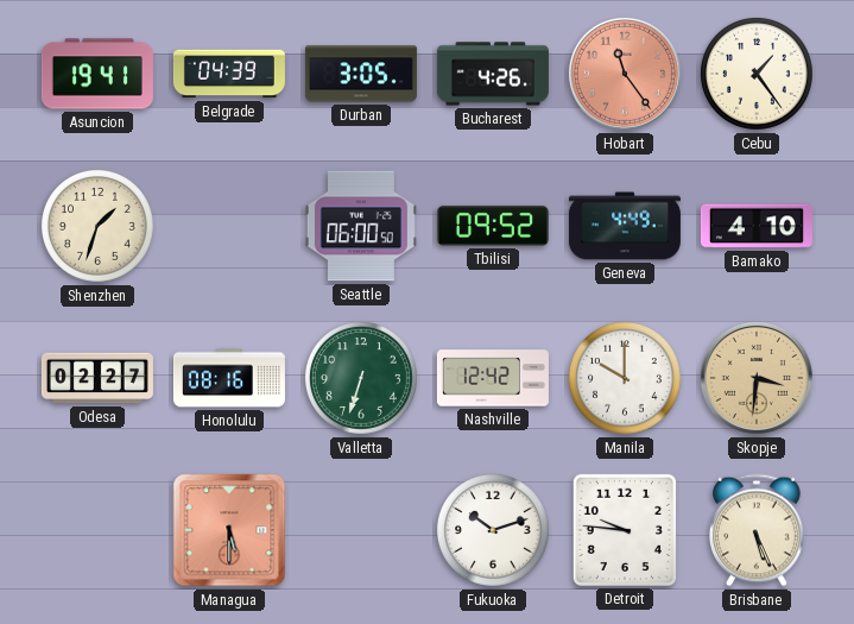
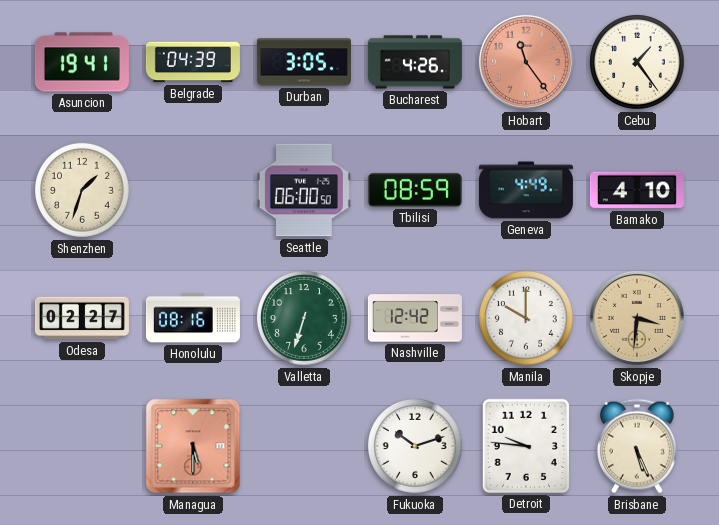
Tbilisi: 09:52 -> 08:59
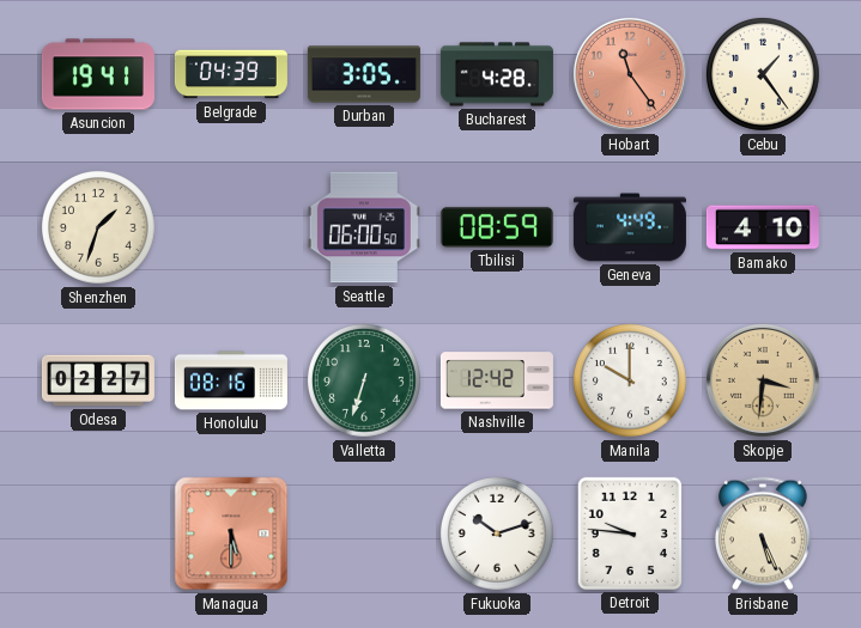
Bucharest: 4:26 -> 4:28
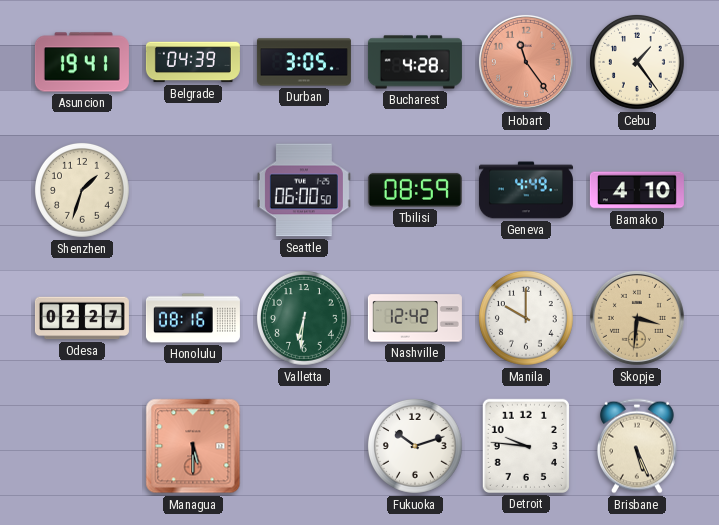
Valletta: 6:33 -> 6:31
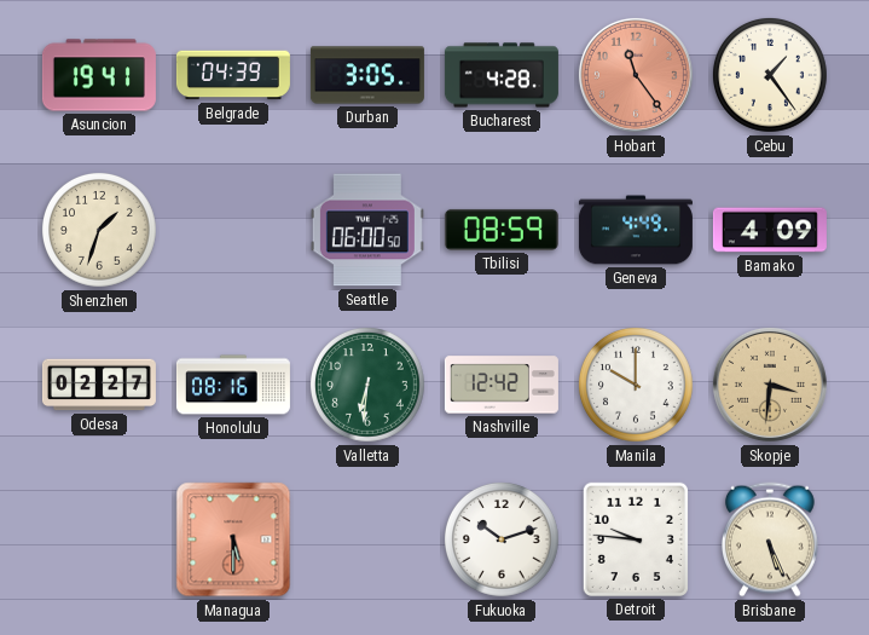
Bamako: 4:10 -> 4:09
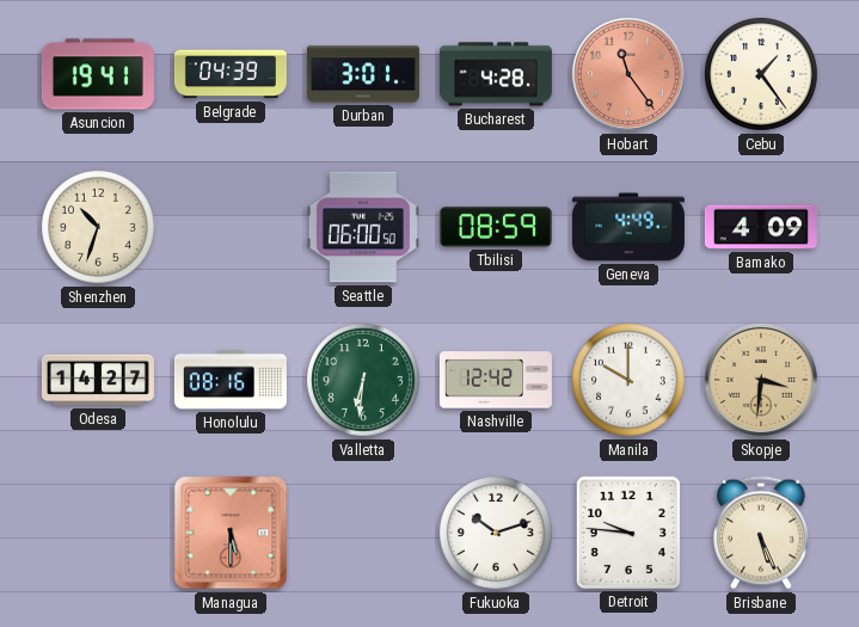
Durban: 3:05 -> 3:01
Shenzhen: 1:33 -> 10:33
Odesa: 02:27 -> 14:27
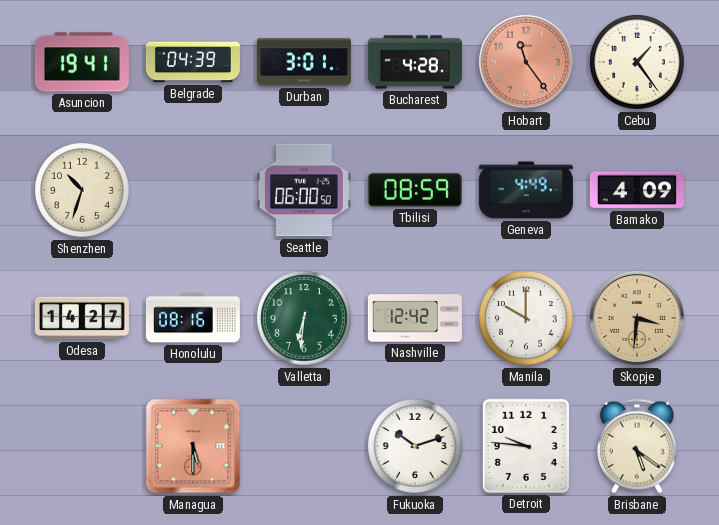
Brisbane: 5:26 -> 5:21
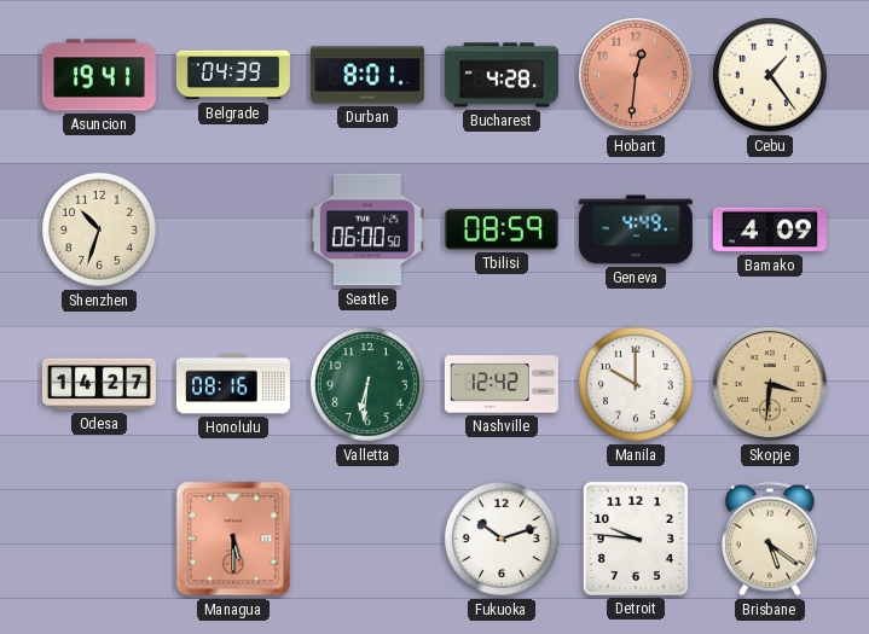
Durban: 3:01 -> 8:01
Hobart: 11:24 -> 12:31
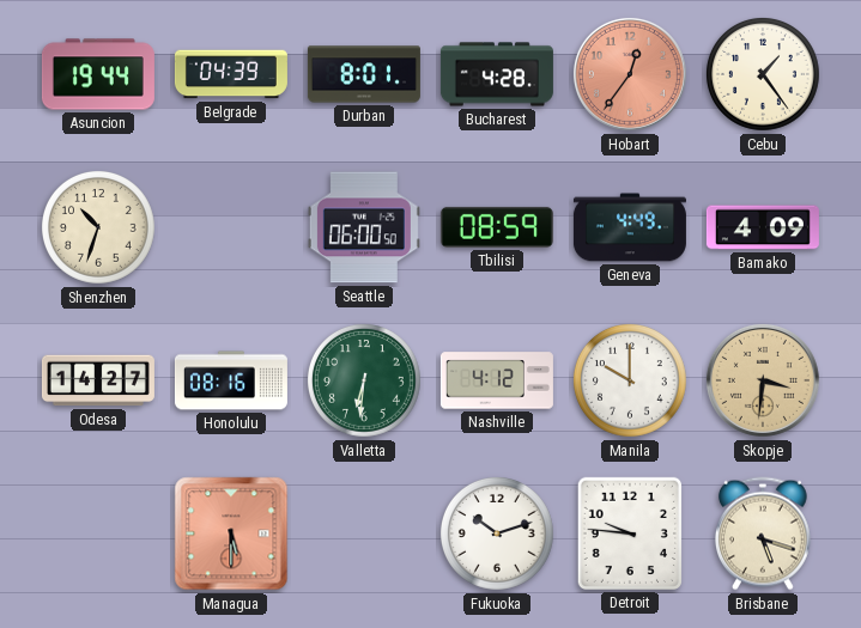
Asuncion: 19:41 -> 19:44
Hobart: 12:31 -> 12:36
Nashville: 12:42 -> 4:12
Brisbane: 5:21 -> 5:18
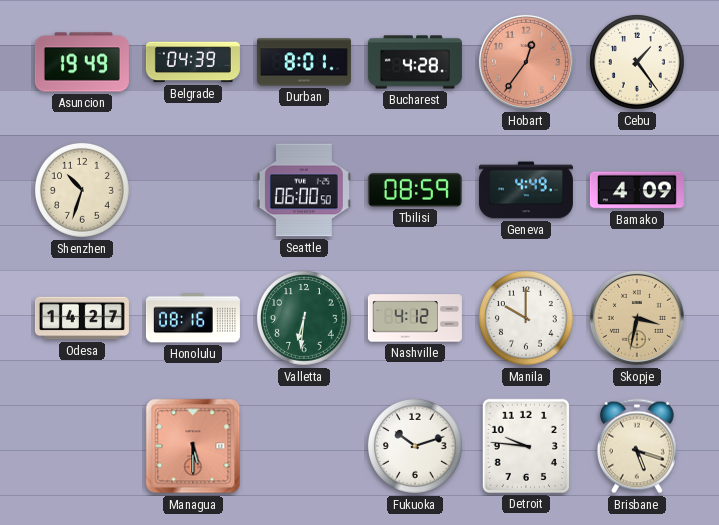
Asuncion: 19:44 -> 19:49
Skopje: 3:31 -> 3:32
